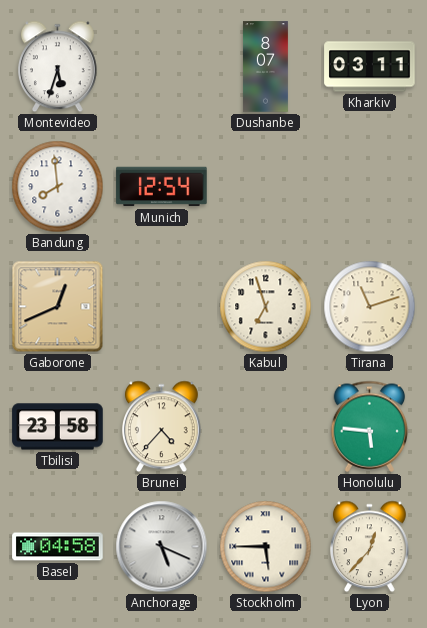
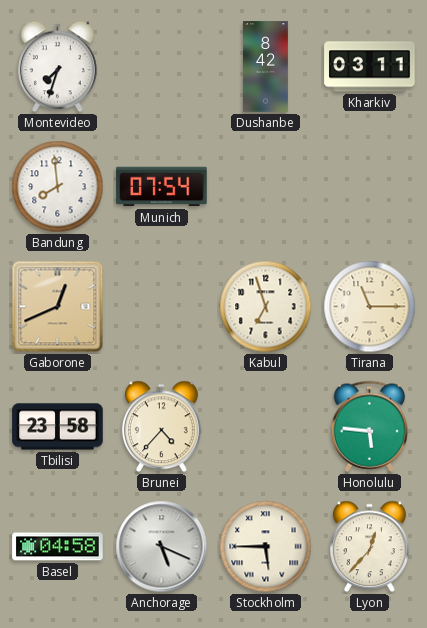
Montevideo: 5:33 -> 7:33
Dushanbe: 8:07 -> 8:42
Munich: 12:54 -> 07:54
Tirana: 11:12 -> 11:15
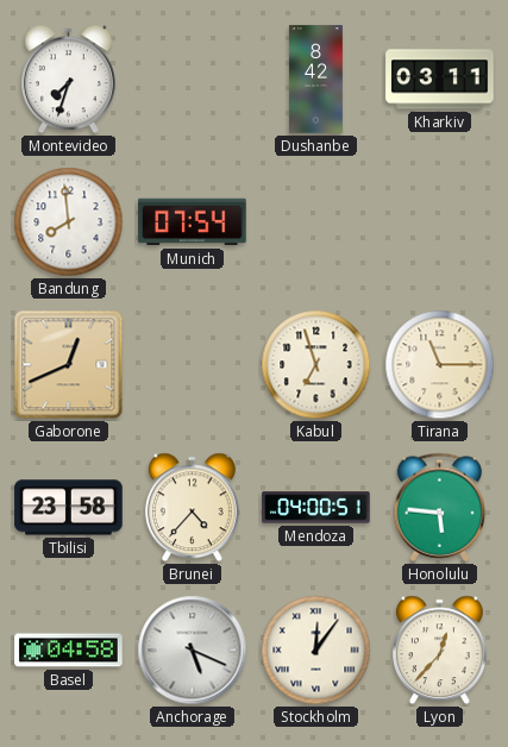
Mendoza: none -> 04:00
Stockholm: 5:45 -> 12:06
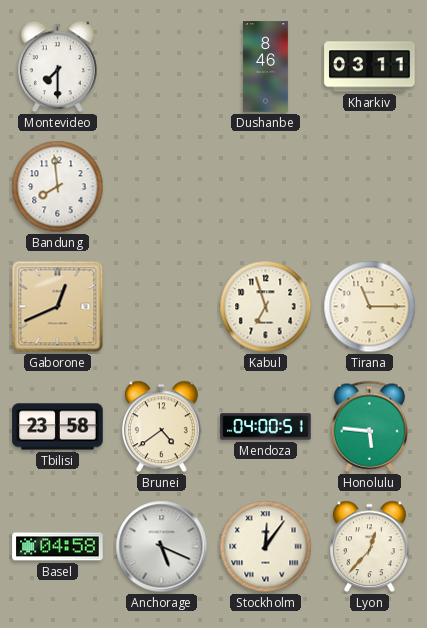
Montevideo: 7:33 -> 7:30
Dushanbe: 8:42 -> 8:46
Munich: 07:54 -> none
Brunei: 4:37 -> 4:39
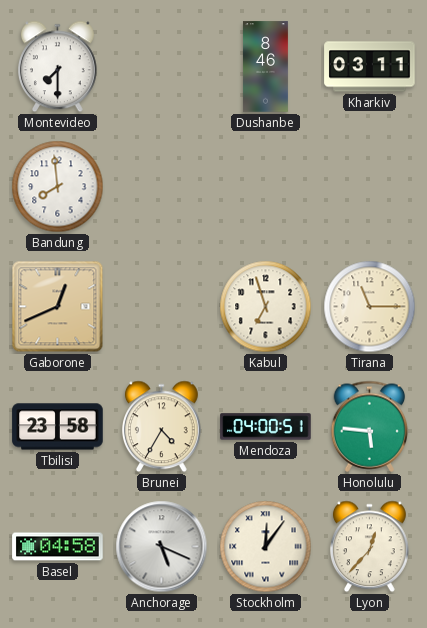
Brunei: 4:39 -> 4:35
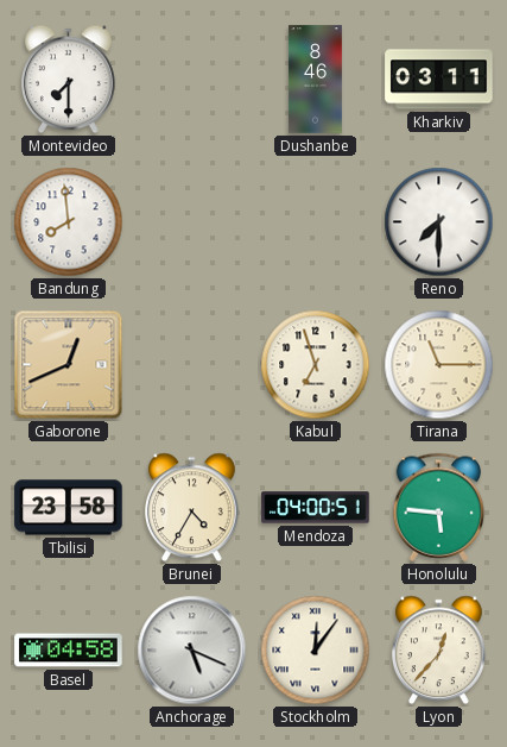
Reno: none -> 7:30
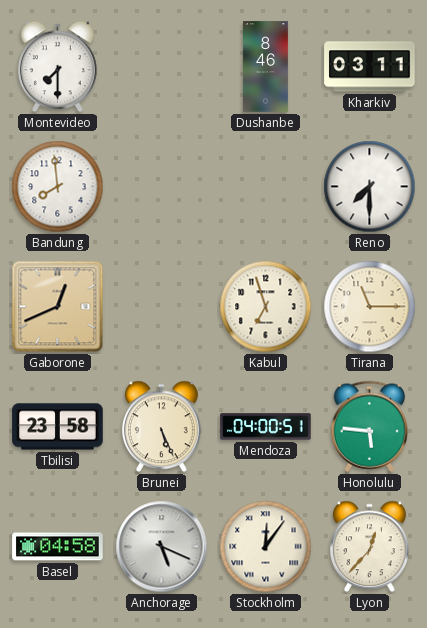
Brunei: 4:35 -> 5:26
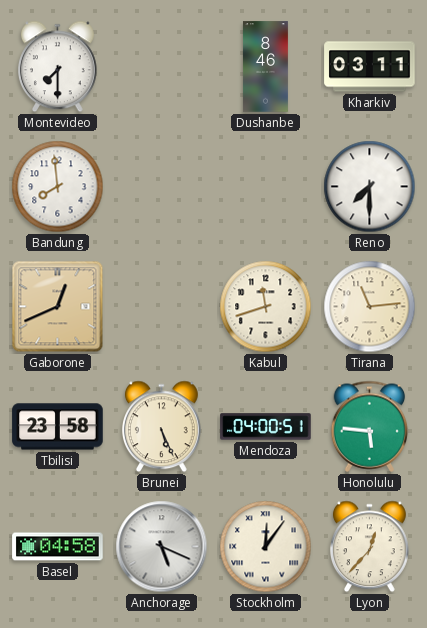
Kabul: 6:57 -> 11:42
Tirana: 11:15 -> 11:14
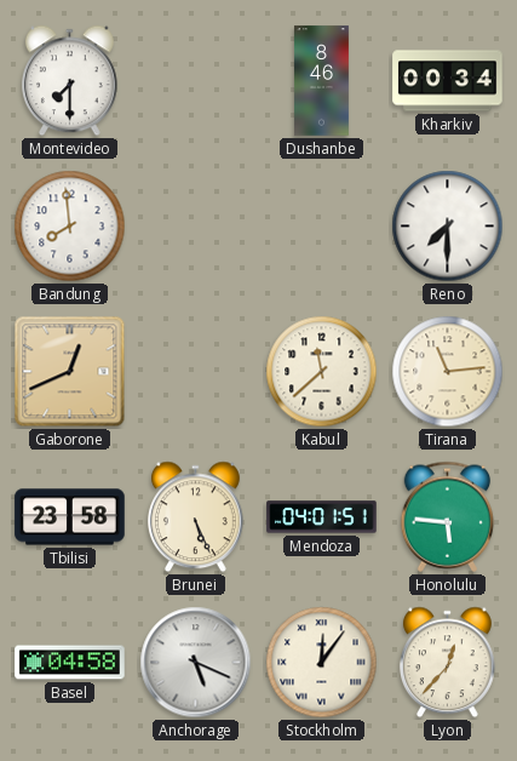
Kharkiv: 03:11 -> 00:34
Kabul: 11:42 -> 11:38
Mendoza: 04:00 -> 04:01
